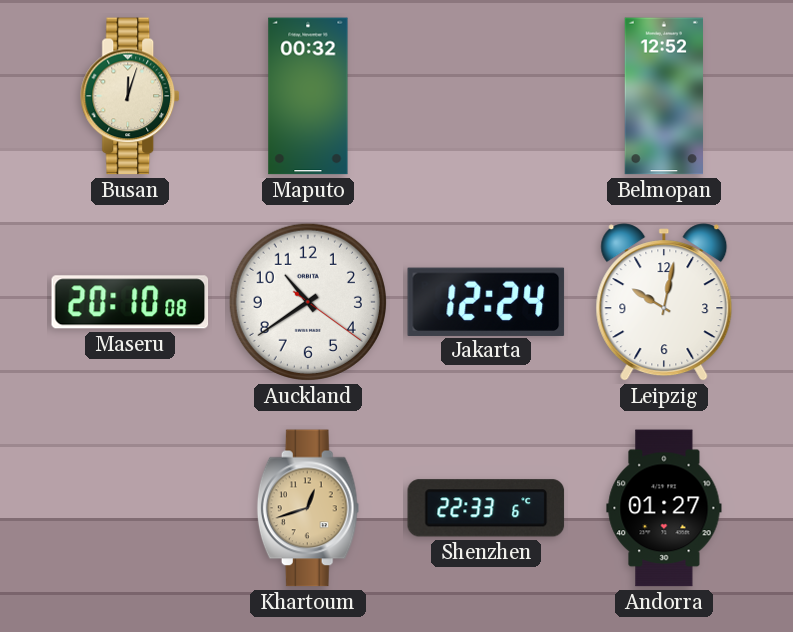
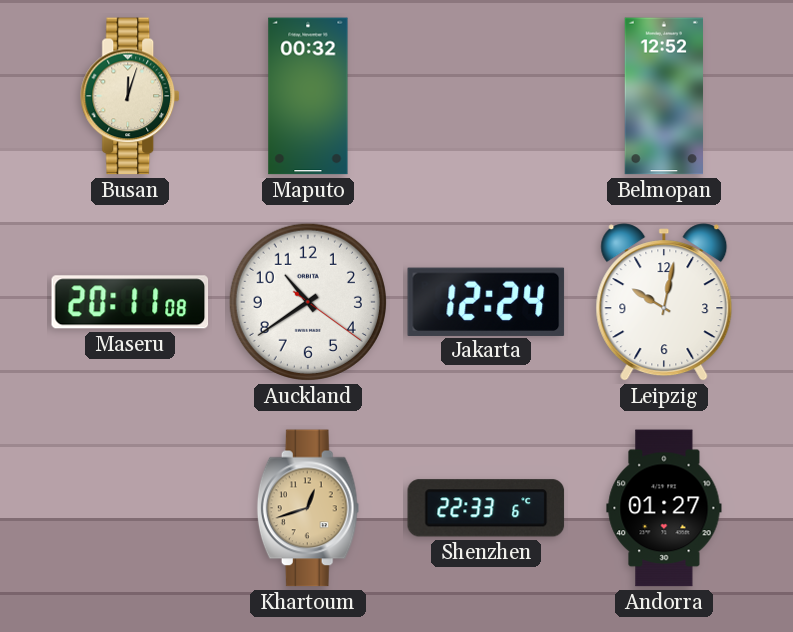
Maseru: 20:10 -> 20:11
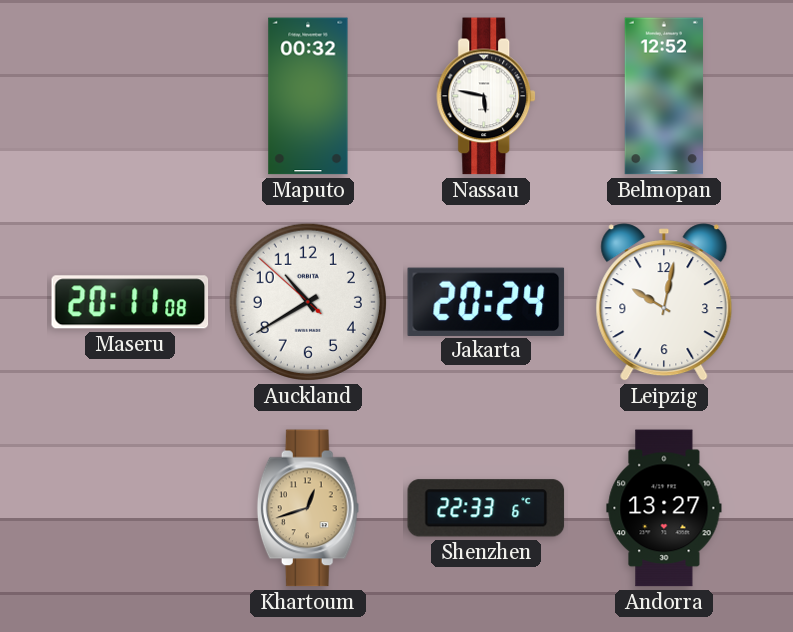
Busan: 12:03 -> none
Nassau: none -> 5:47
Auckland: 10:39:21 -> 10:39:52
Jakarta: 12:24 -> 20:24
Andorra: 01:27 -> 13:27
